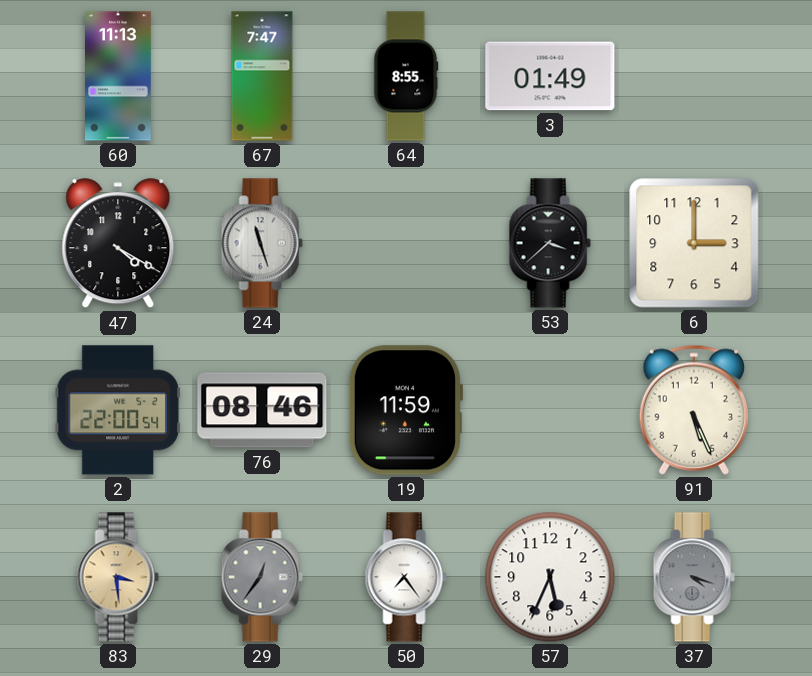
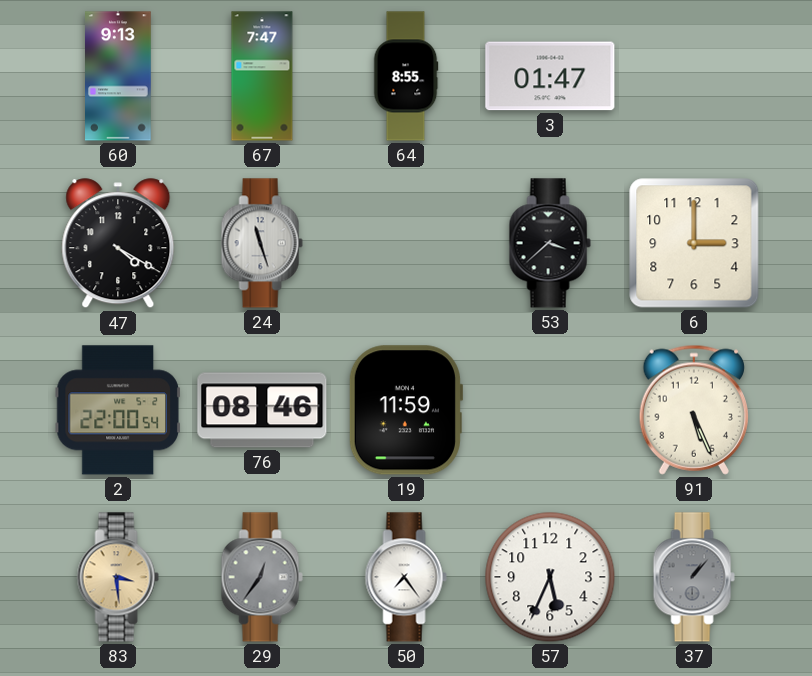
60: 11:13 -> 9:13
3: 01:49 -> 01:47
37: 4:18 -> 1:07
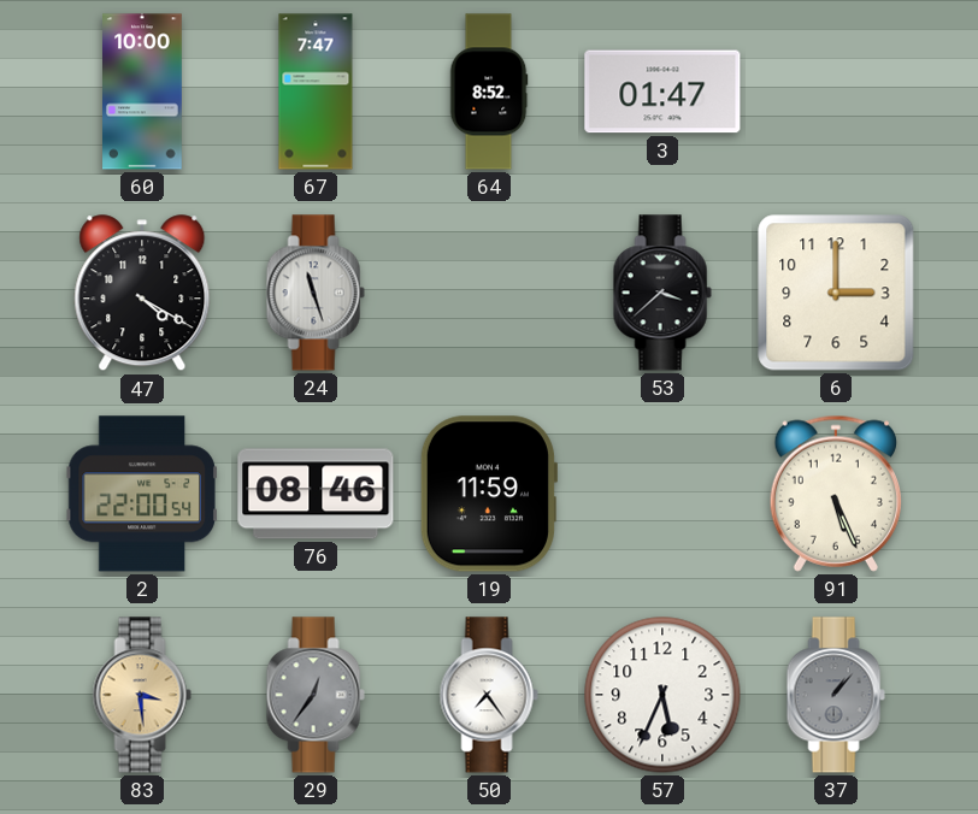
60: 9:13 -> 10:00
64: 8:55 -> 8:52
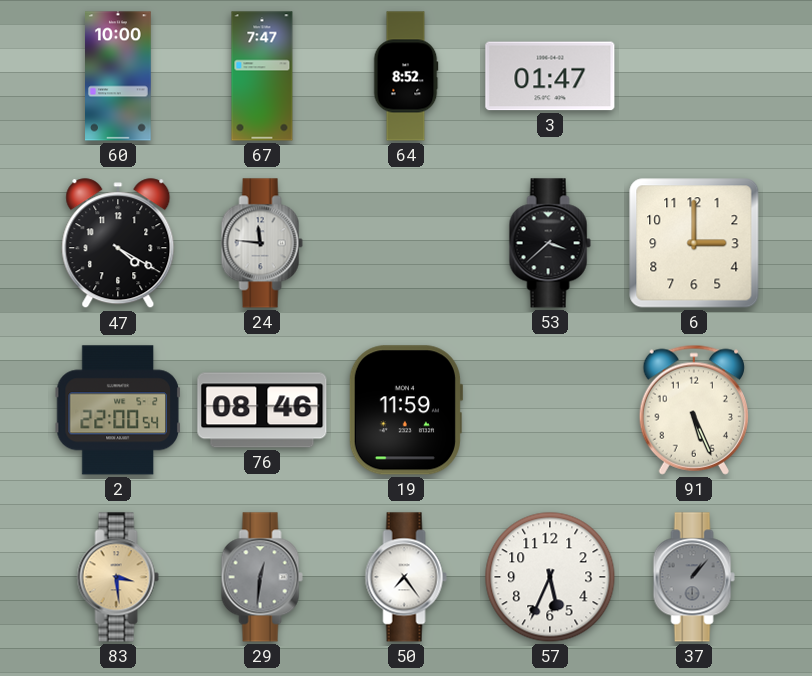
24: 11:27 -> 11:46
29: 12:36 -> 12:31
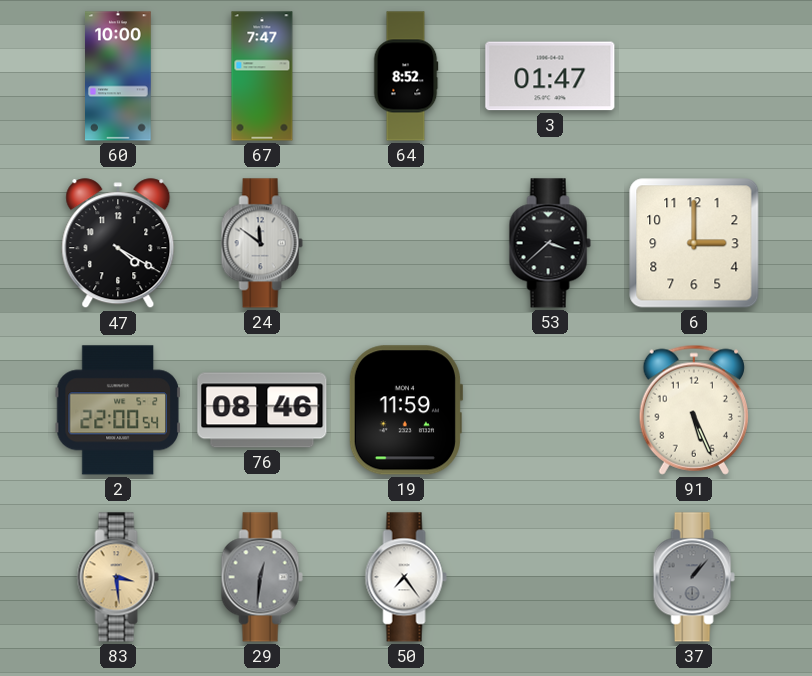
24: 11:46 -> 11:51
57: 5:34 -> none
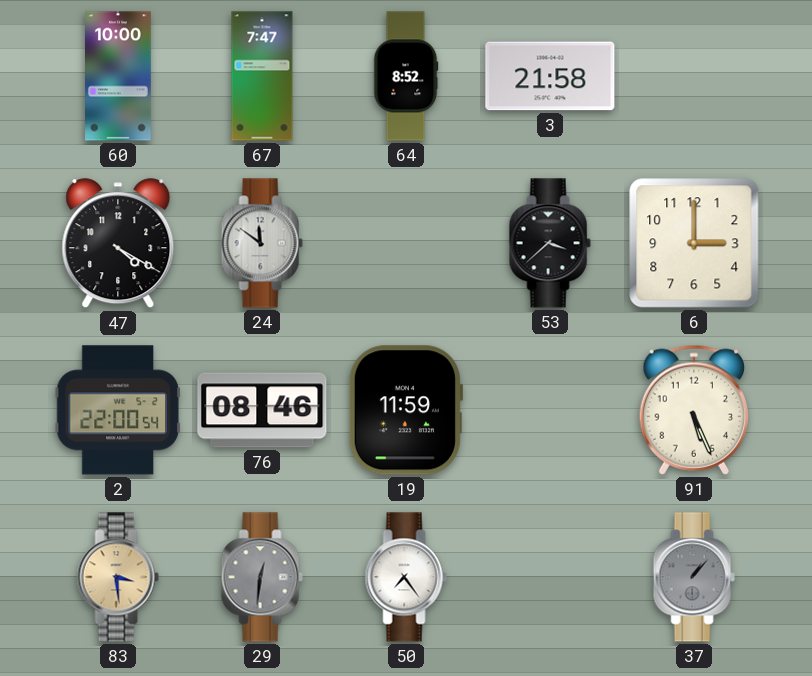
3: 01:47 -> 21:58
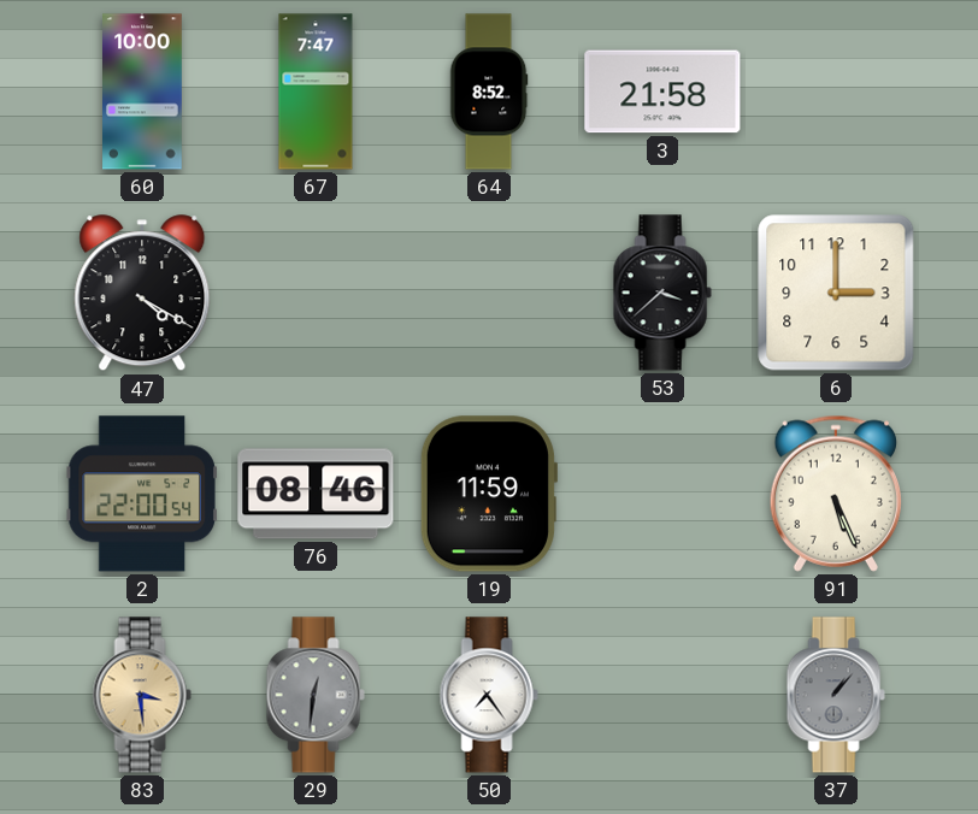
24: 11:51 -> none
